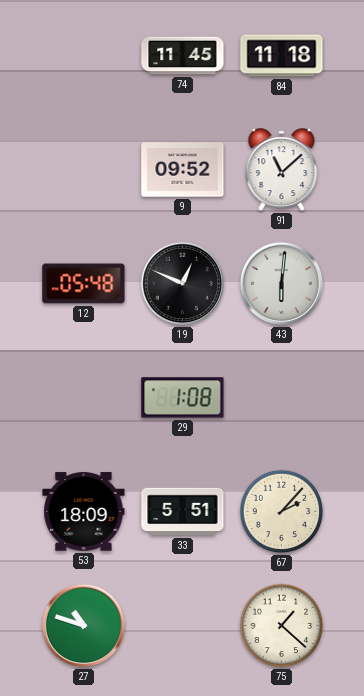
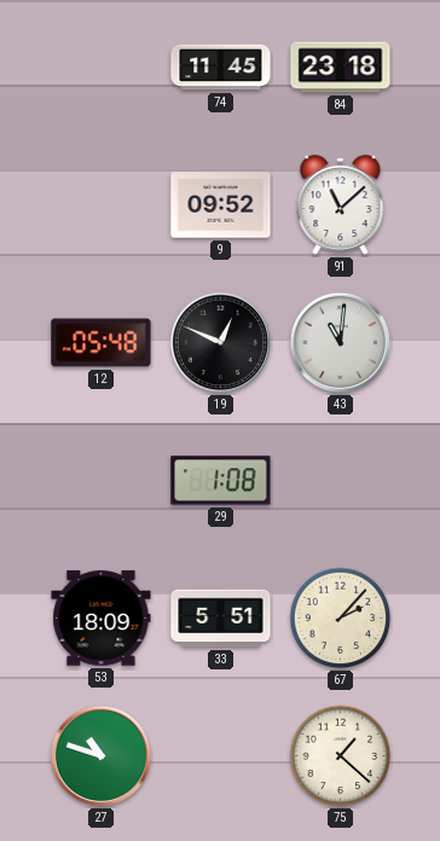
84: 11:18 -> 23:18
43: 6:01 -> 11:01
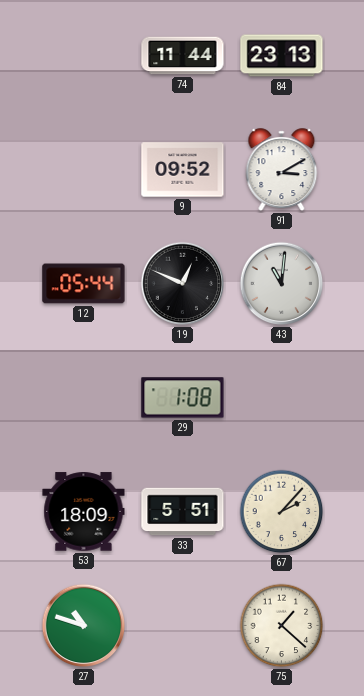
74: 11:45 -> 11:44
84: 23:18 -> 23:13
91: 11:08 -> 3:10
12: 05:48 -> 05:44
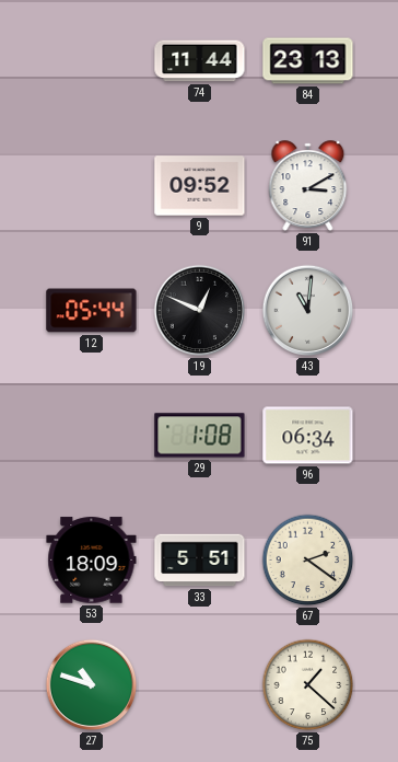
96: none -> 06:34
67: 2:07 -> 2:21
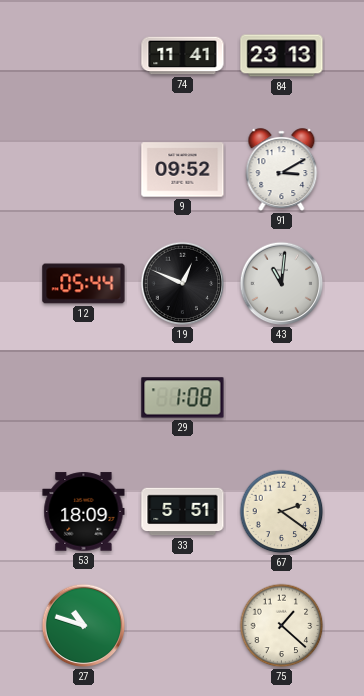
74: 11:44 -> 11:41
96: 06:34 -> none
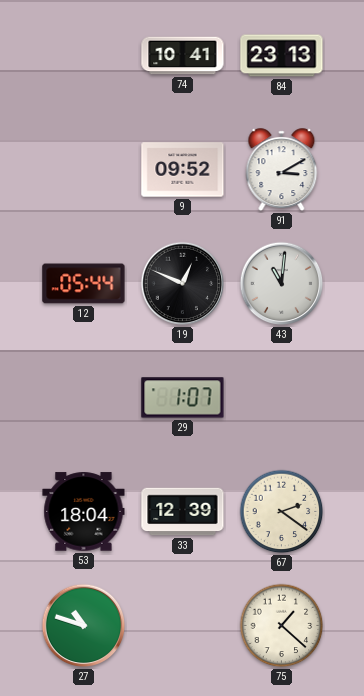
74: 11:41 -> 10:41
29: 1:08 -> 1:07
53: 18:09 -> 18:04
33: 5:51 -> 12:39
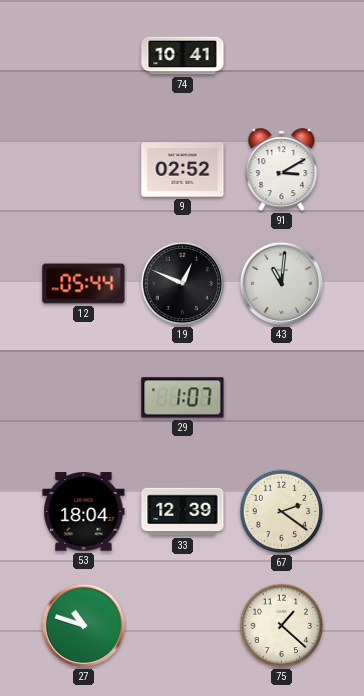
84: 23:13 -> none
9: 09:52 -> 02:52
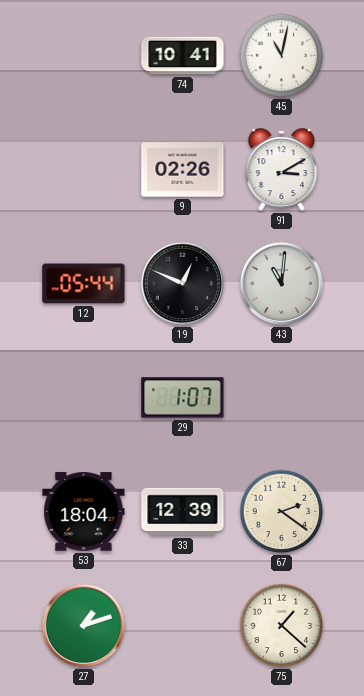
45: none -> 11:02
9: 02:52 -> 02:26
27: 10:48 -> 1:12
